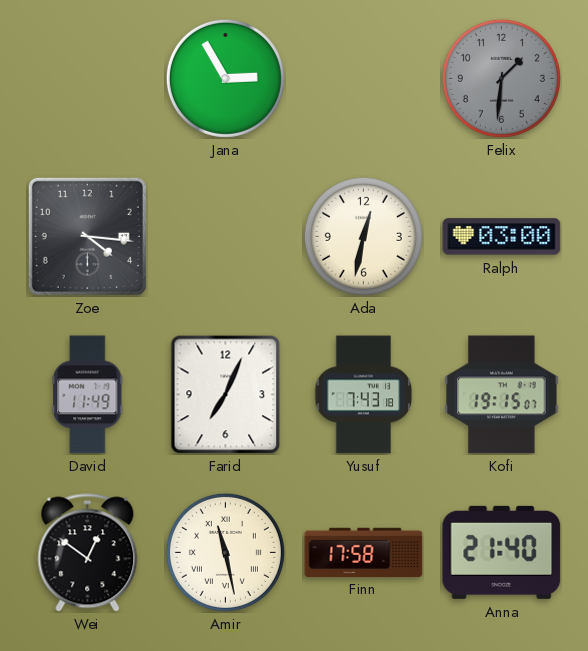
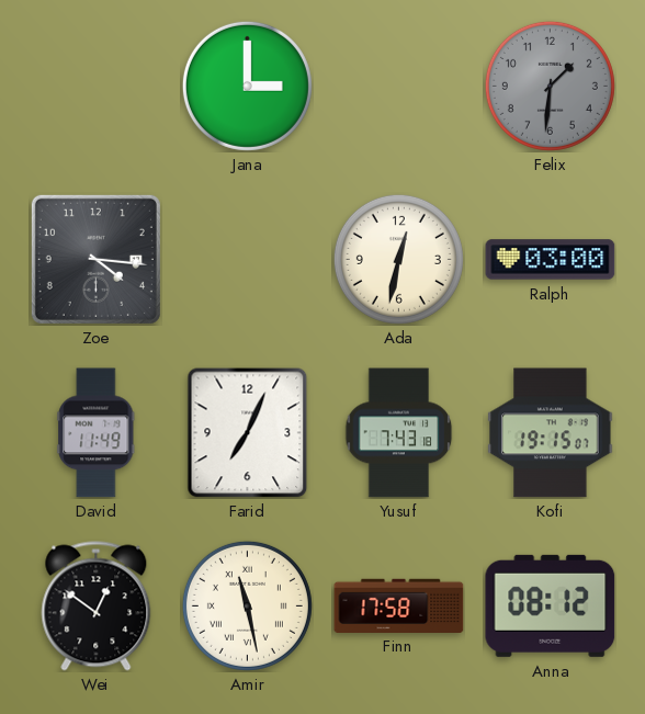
Jana: 2:55 -> 3:00
Anna: 21:40 -> 08:12
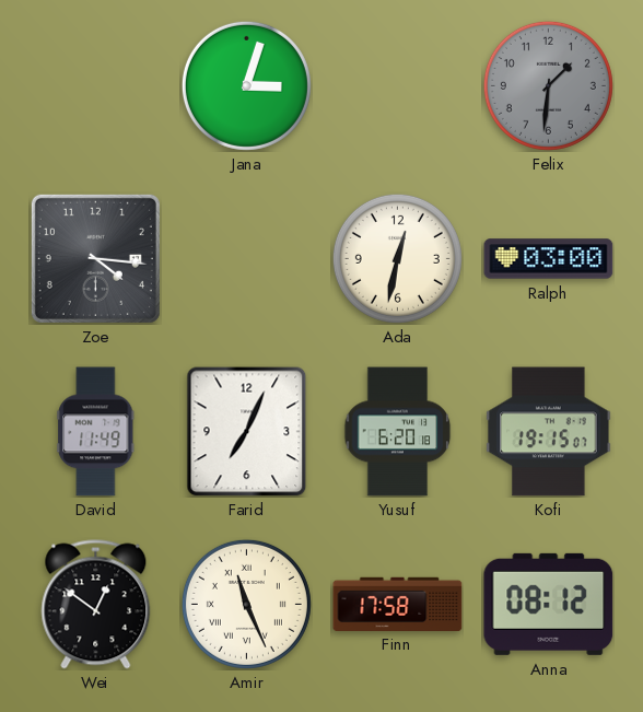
Jana: 3:00 -> 3:03
Yusuf: 7:43 -> 6:20
Amir: 11:28 -> 11:26
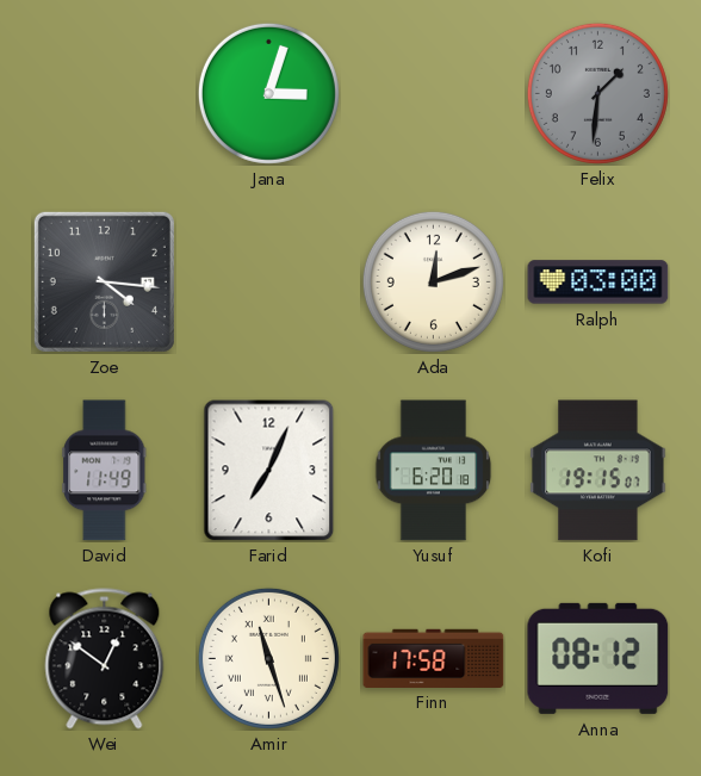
Ada: 12:32 -> 12:12
Amir: 11:26 -> 11:27
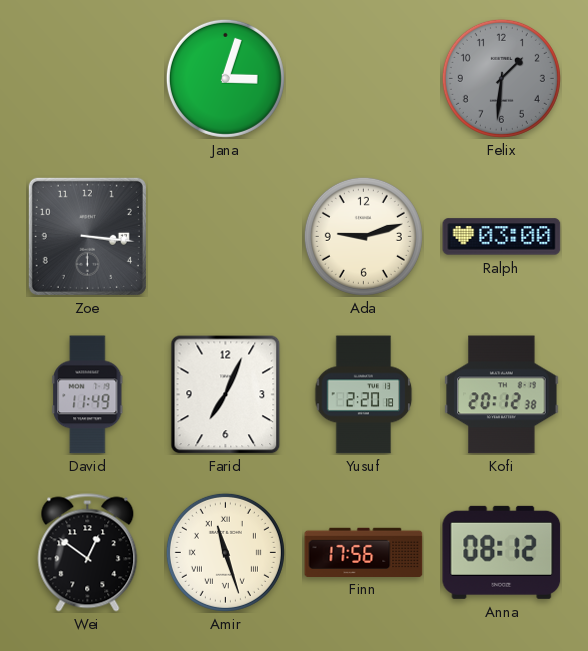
Zoe: 4:16 -> 3:16
Ada: 12:12 -> 9:12
Yusuf: 6:20 -> 2:20
Kofi: 19:15 -> 20:12
Finn: 17:58 -> 17:56
